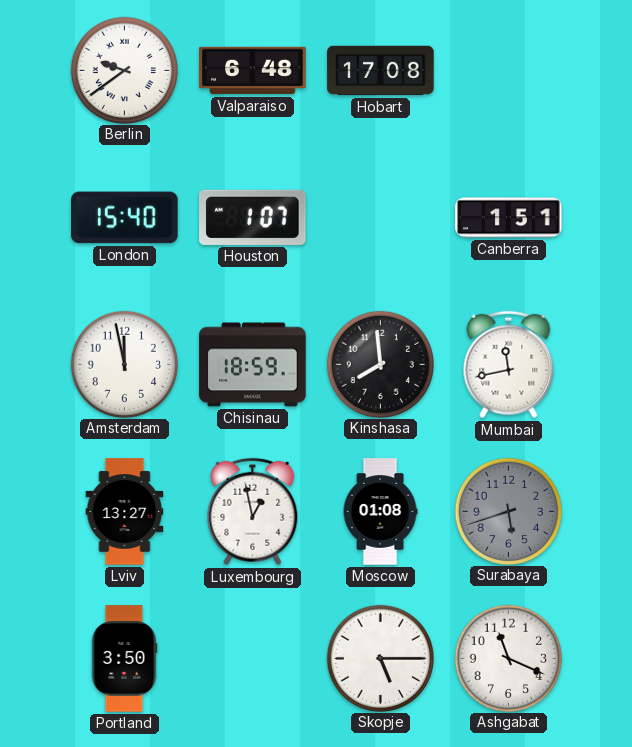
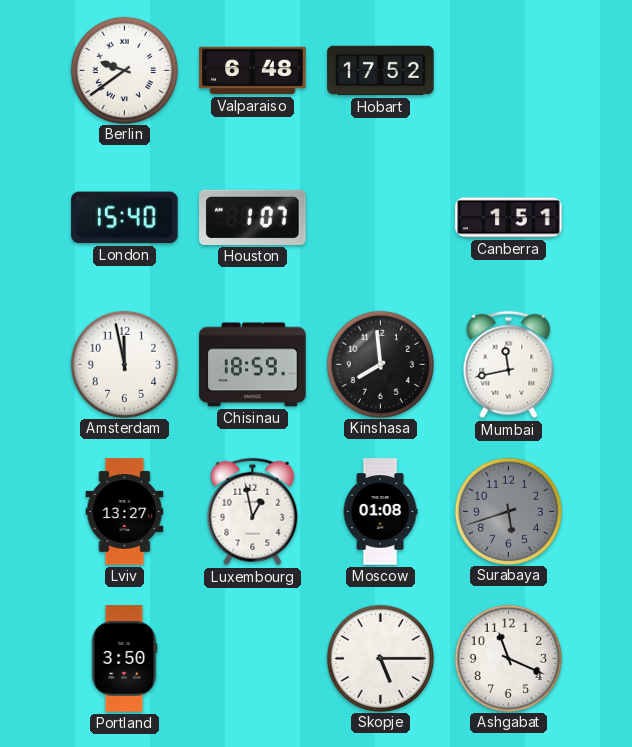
Hobart: 17:08 -> 17:52
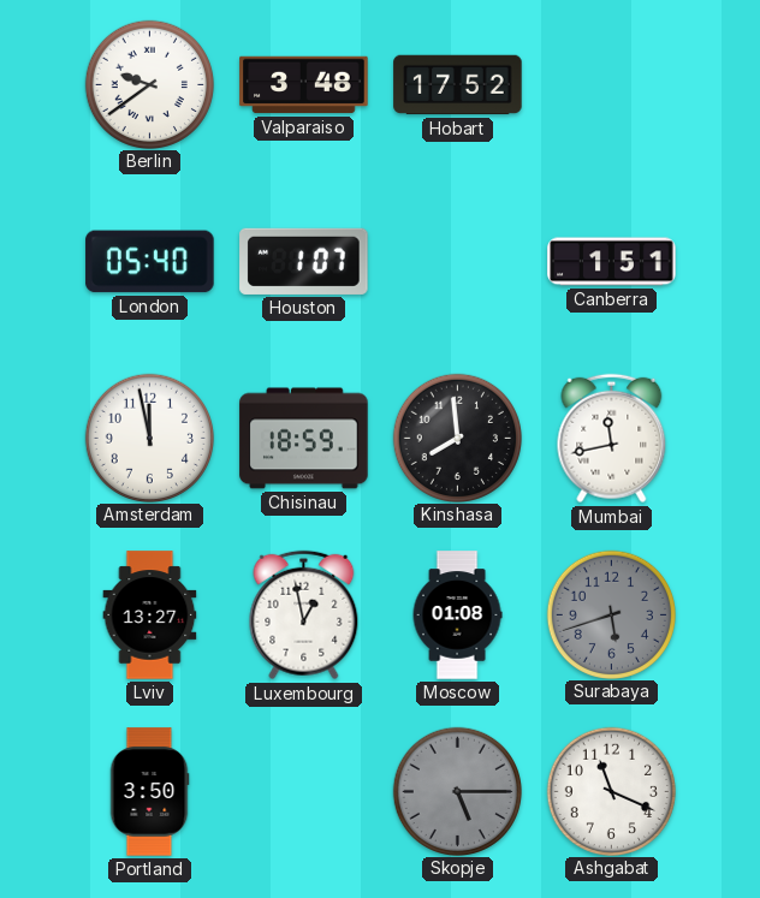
Valparaiso: 6:48 -> 3:48
London: 15:40 -> 05:40
Skopje dial: white -> grey
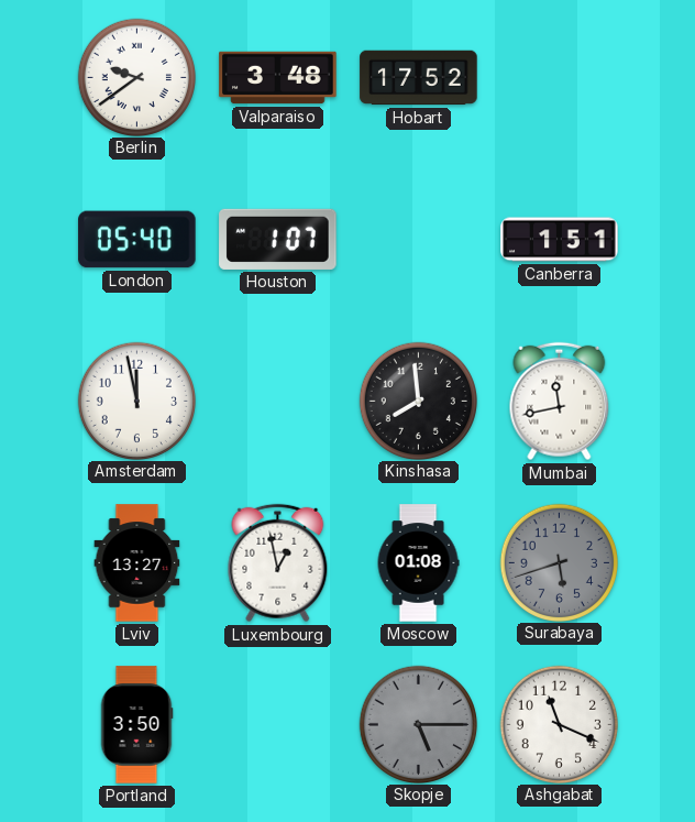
Chisinau: 18:59 -> none
